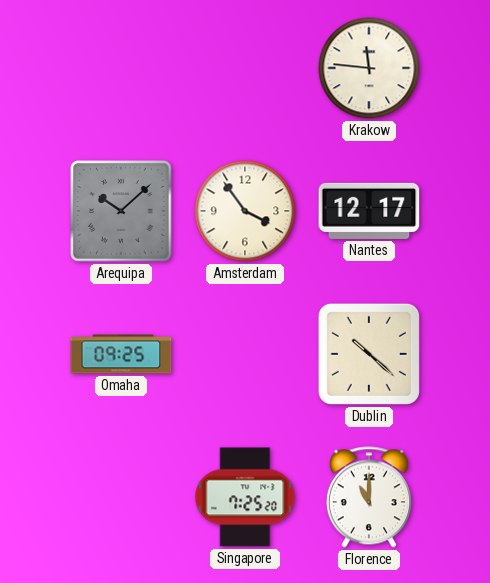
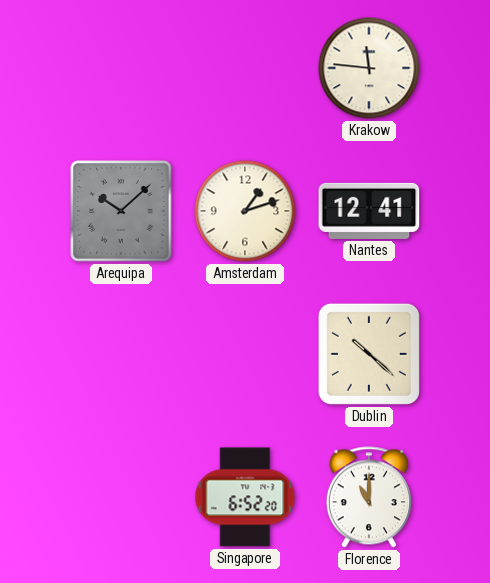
Amsterdam: 3:54 -> 1:12
Nantes: 12:17 -> 12:41
Omaha: 09:25 -> none
Singapore: 7:25 -> 6:52
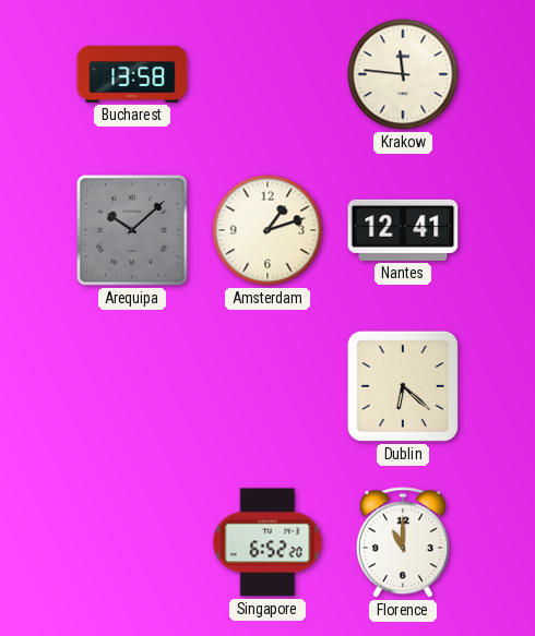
Bucharest: none -> 13:58
Dublin: 10:22 -> 6:22
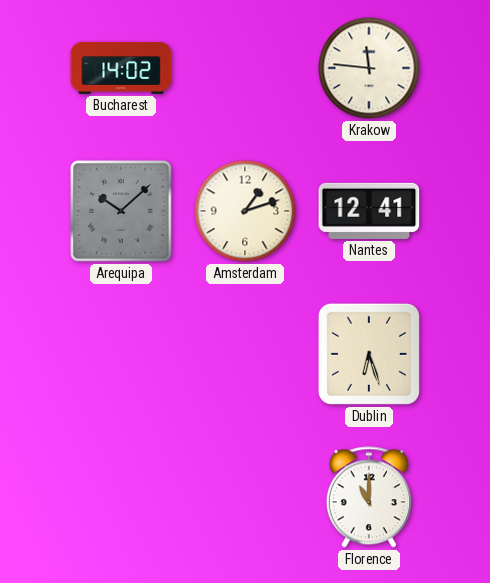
Bucharest: 13:58 -> 14:02
Dublin: 6:22 -> 6:27
Singapore: 6:52 -> none
